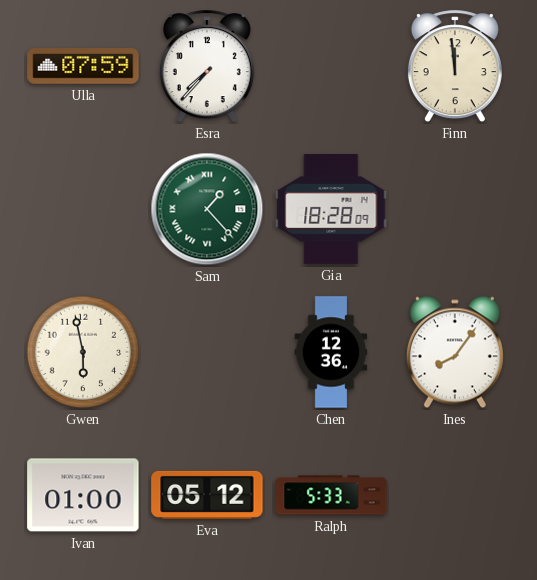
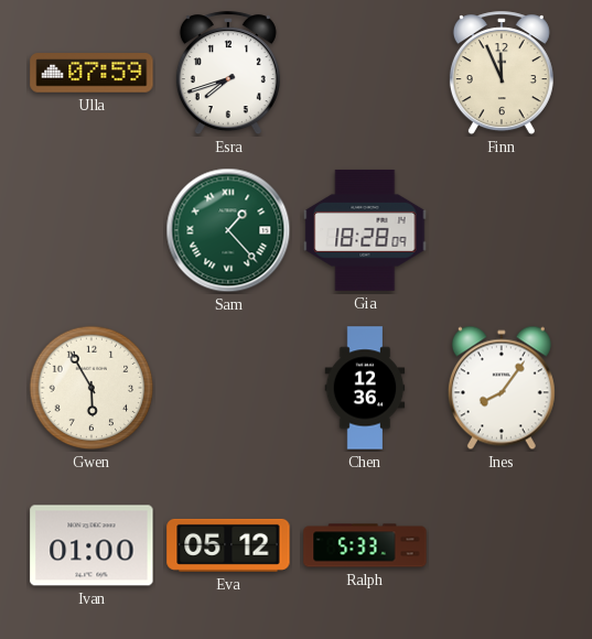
Esra: 7:37 -> 7:42
Finn: 11:59 -> 11:56
Gwen: 5:58 -> 5:55
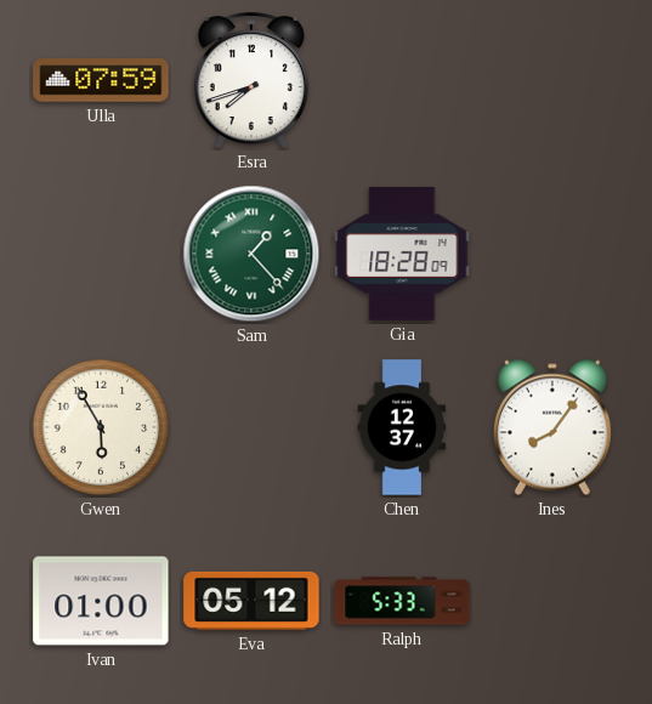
Finn: 11:56 -> none
Chen: 12:36 -> 12:37
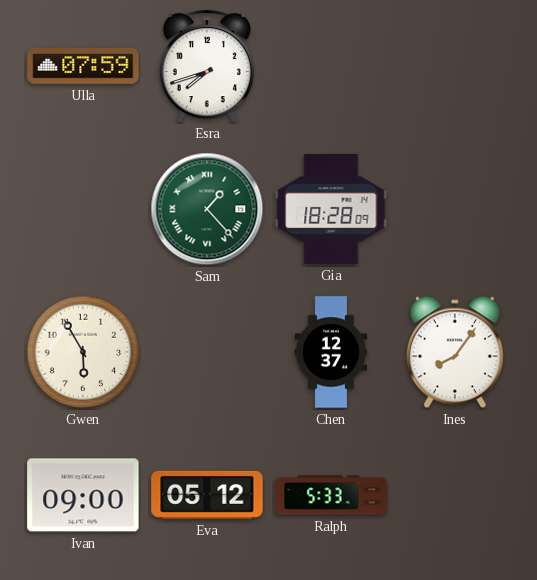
Ivan: 01:00 -> 09:00
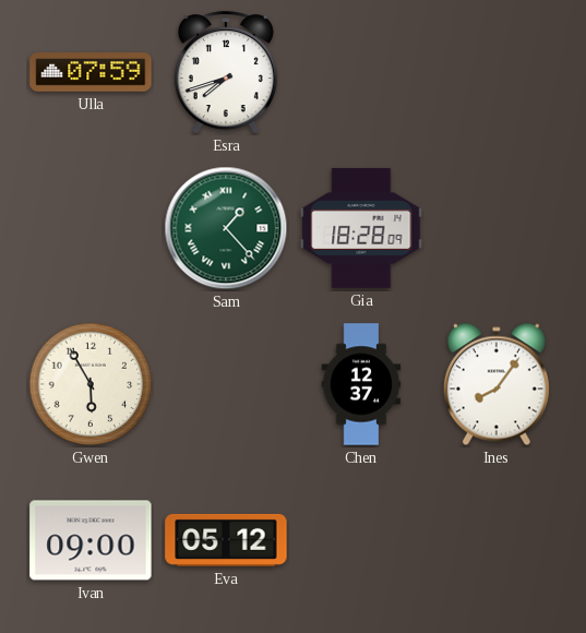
Ralph: 5:33 -> none
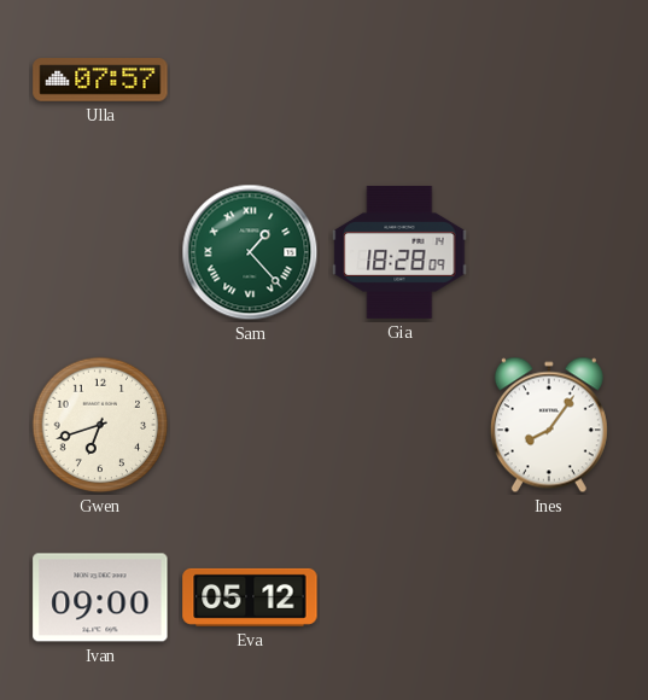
Ulla: 07:59 -> 07:57
Esra: 7:42 -> none
Gwen: 5:55 -> 6:42
Chen: 12:37 -> none
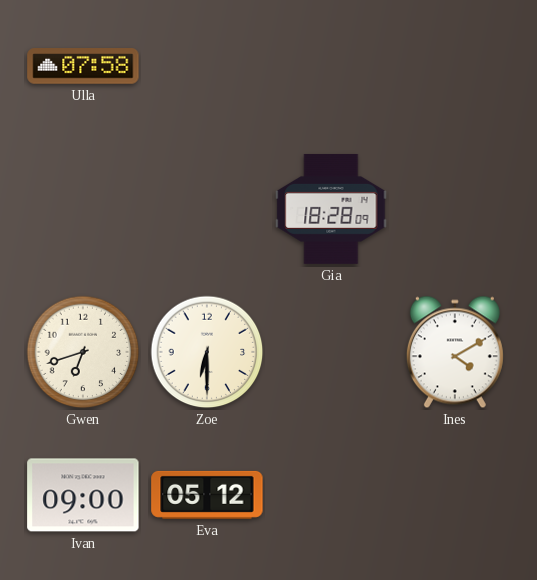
Ulla: 07:57 -> 07:58
Sam: 1:23 -> none
Zoe: none -> 6:30
Ines: 8:06 -> 4:10
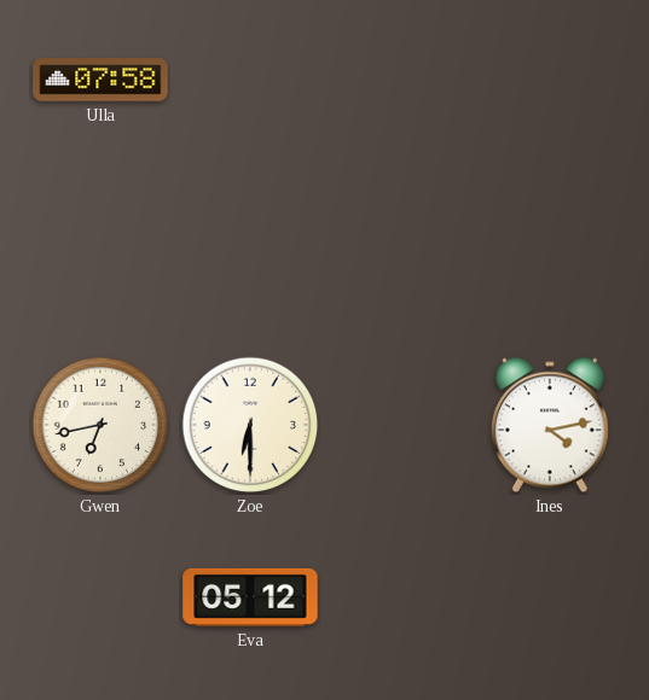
Gia: 18:28 -> none
Gwen: 6:42 -> 6:43
Ines: 4:10 -> 4:13
Ivan: 09:00 -> none
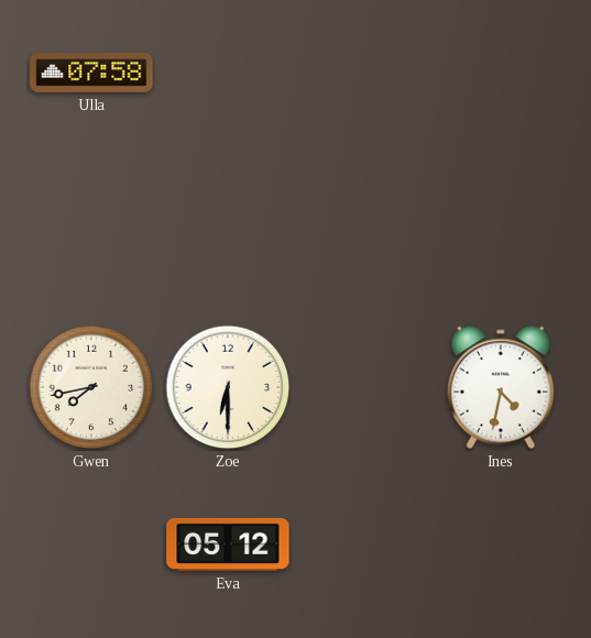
Gwen: 6:43 -> 7:43
Ines: 4:13 -> 4:32
